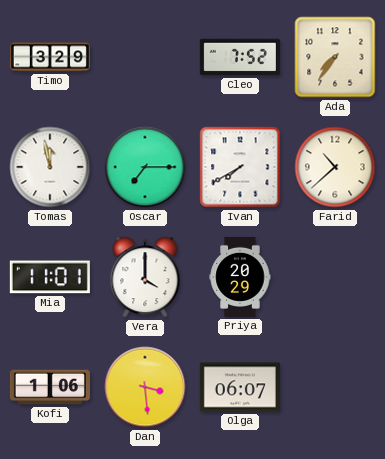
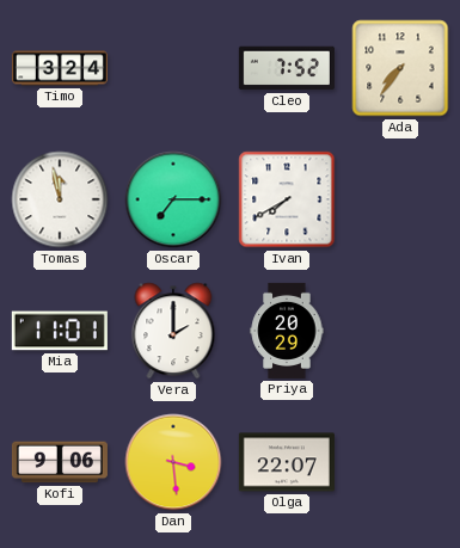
Timo: 3:29 -> 3:24
Farid: 10:38 -> none
Vera: 4:00 -> 2:00
Kofi: 1:06 -> 9:06
Olga: 06:07 -> 22:07
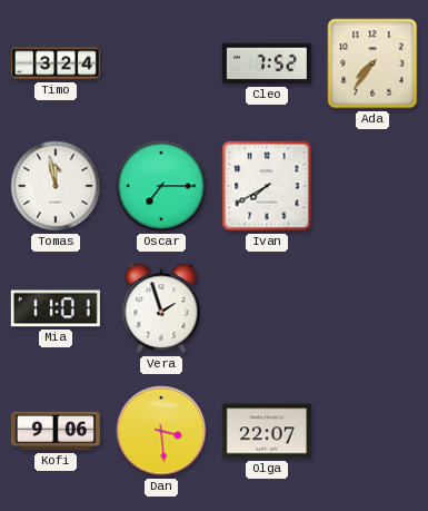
Vera: 2:00 -> 1:57
Priya: 20:29 -> none
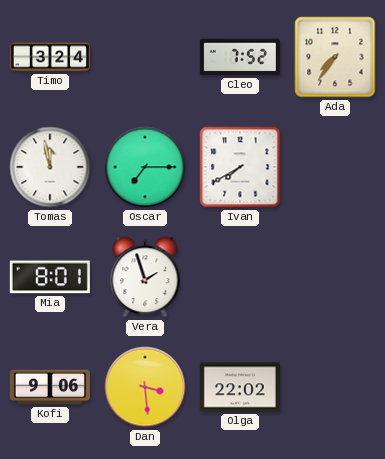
Mia: 11:01 -> 8:01
Olga: 22:07 -> 22:02
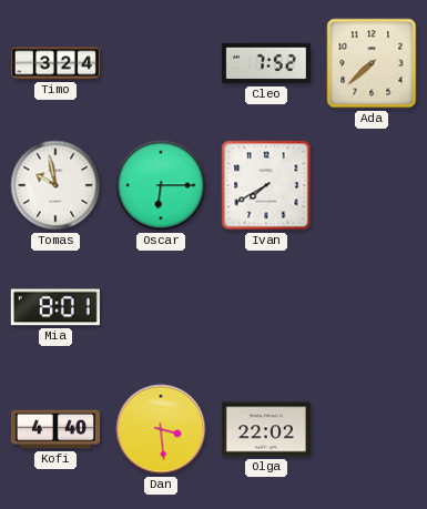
Ada: 7:36 -> 7:38
Tomas: 11:58 -> 9:58
Oscar: 7:15 -> 6:15
Vera: 1:57 -> none
Kofi: 9:06 -> 4:40
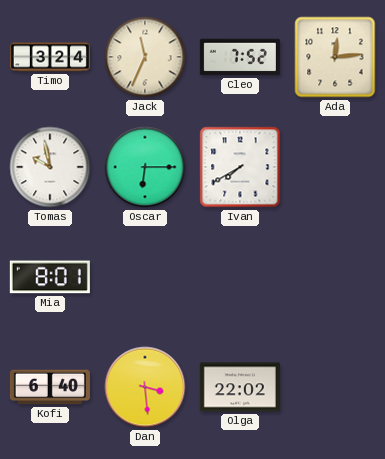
Jack: none -> 11:34
Ada: 7:38 -> 12:14
Kofi: 4:40 -> 6:40
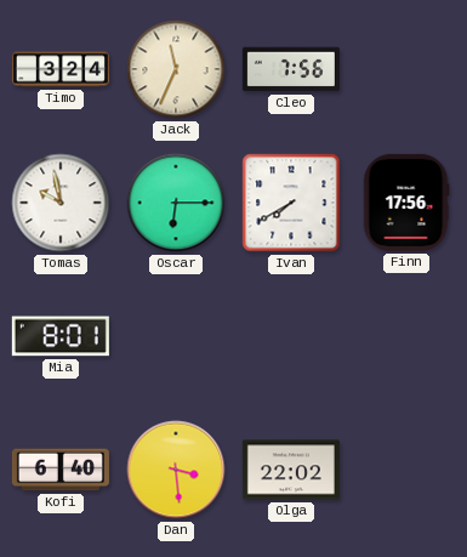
Cleo: 7:52 -> 7:56
Ada: 12:14 -> none
Finn: none -> 17:56
